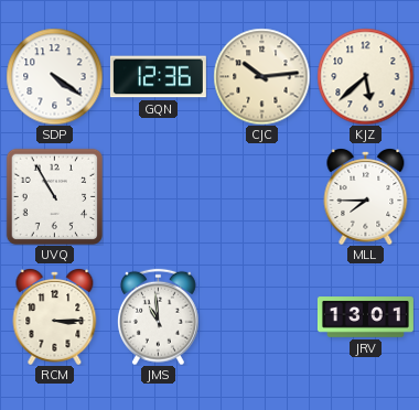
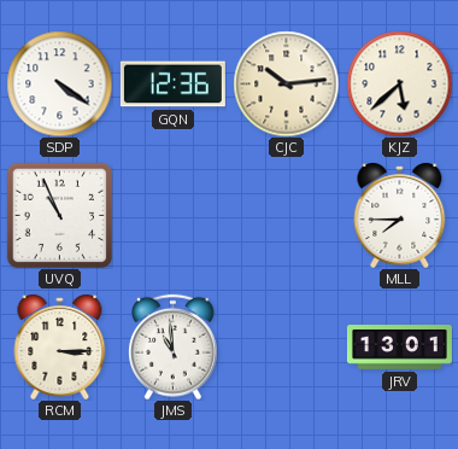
UVQ: 10:55 -> 10:56
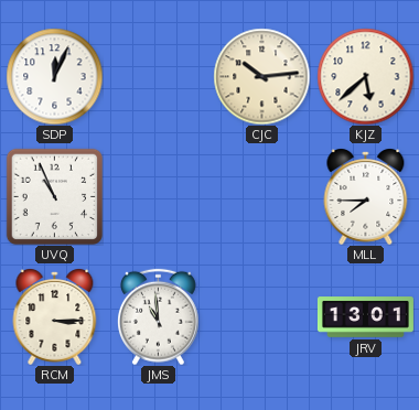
SDP: 4:21 -> 12:04
GQN: 12:36 -> none
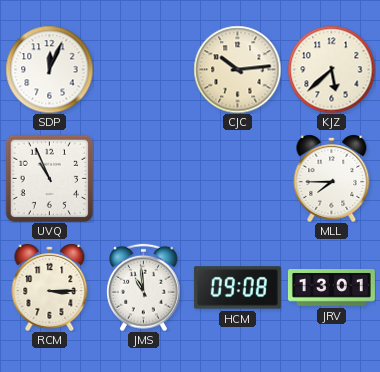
HCM: none -> 09:08
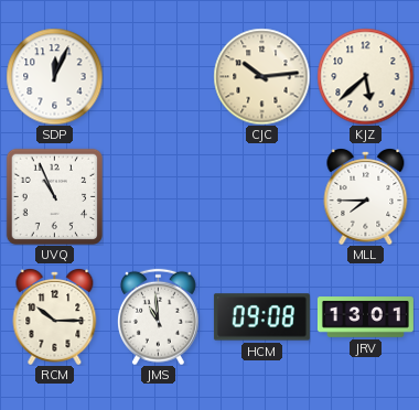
RCM: 3:15 -> 10:15
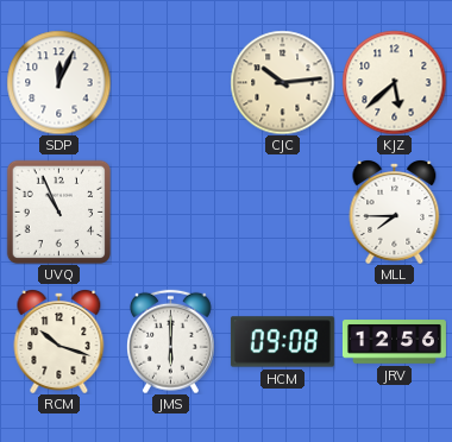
RCM: 10:15 -> 10:18
JMS: 10:59 -> 6:00
JRV: 13:01 -> 12:56
